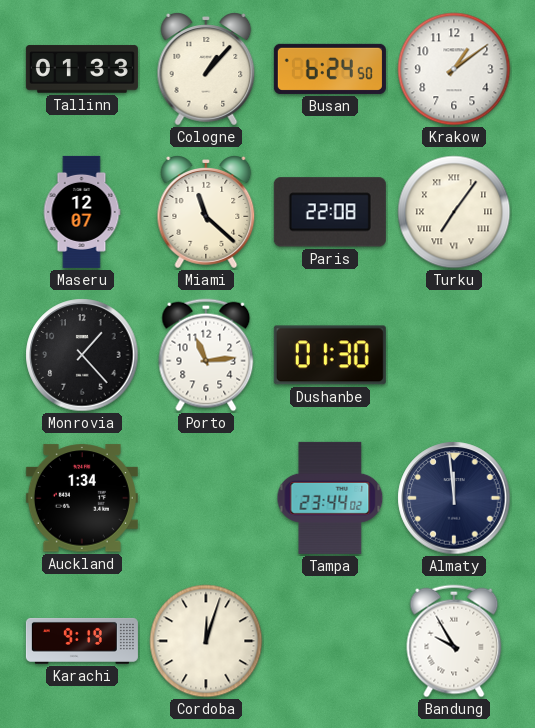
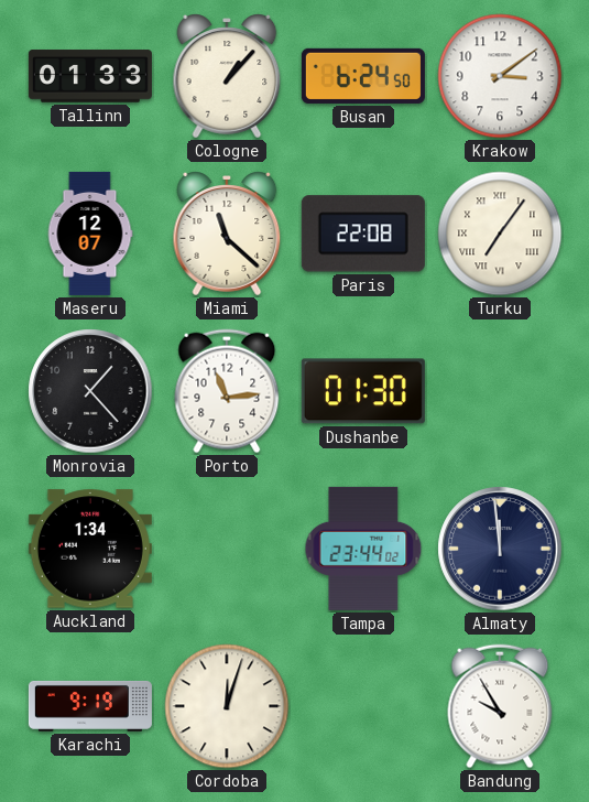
Krakow: 1:09 -> 3:09
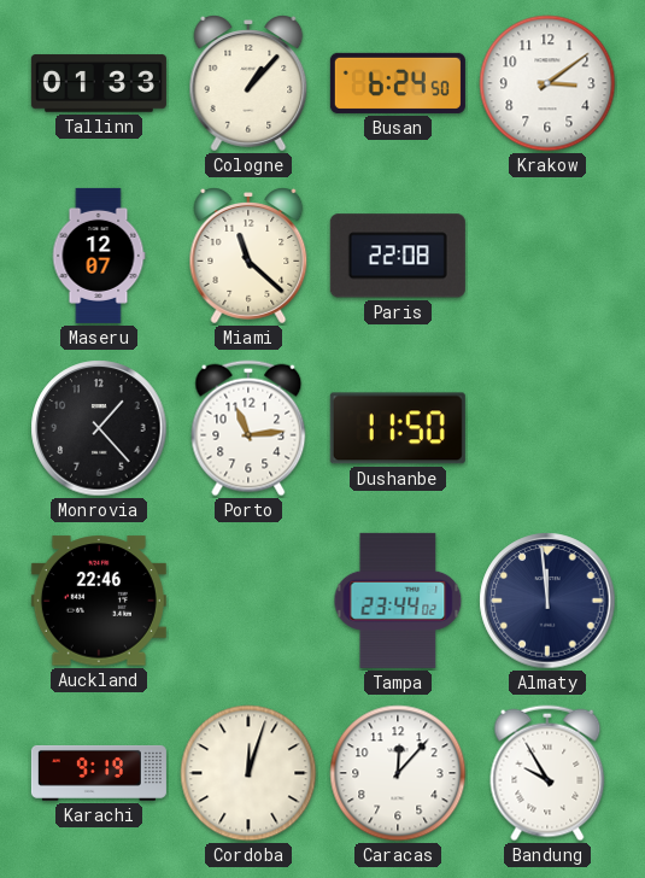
Turku: 7:06 -> none
Dushanbe: 01:30 -> 11:50
Auckland: 1:34 -> 22:46
Caracas: none -> 12:07
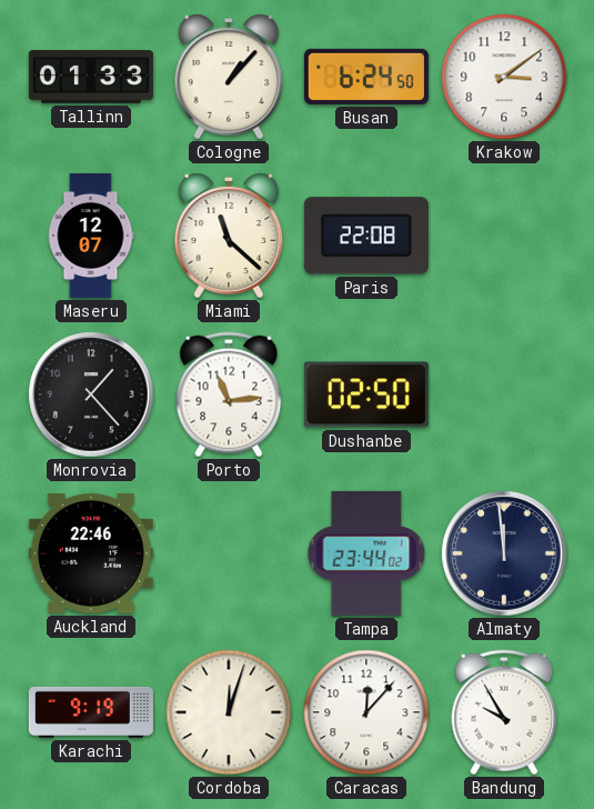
Dushanbe: 11:50 -> 02:50
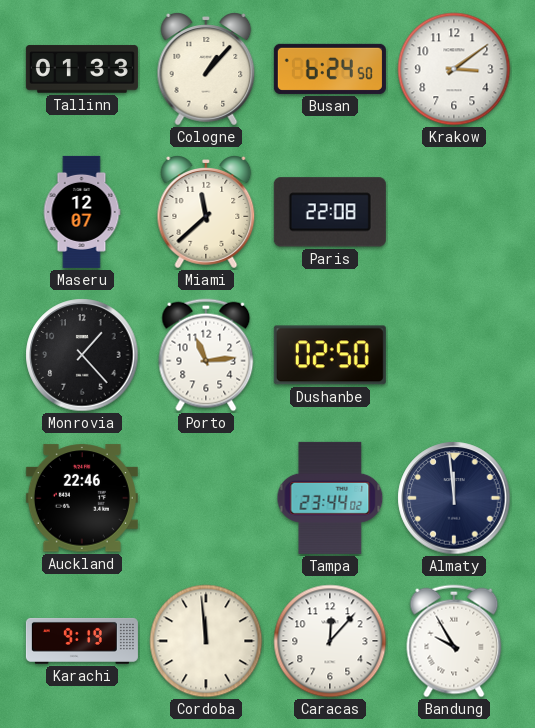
Miami: 11:22 -> 11:38
Cordoba: 12:03 -> 11:59
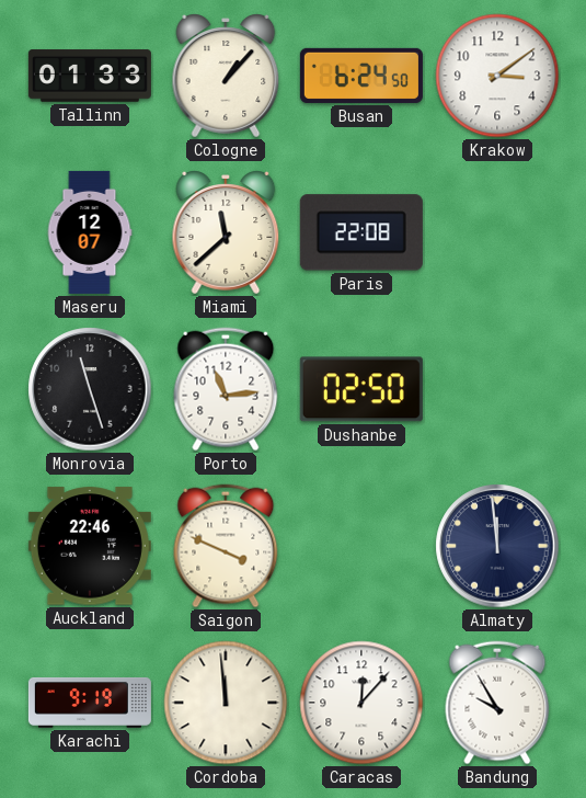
Monrovia: 1:23 -> 11:27
Saigon: none -> 3:49
Tampa: 23:44 -> none
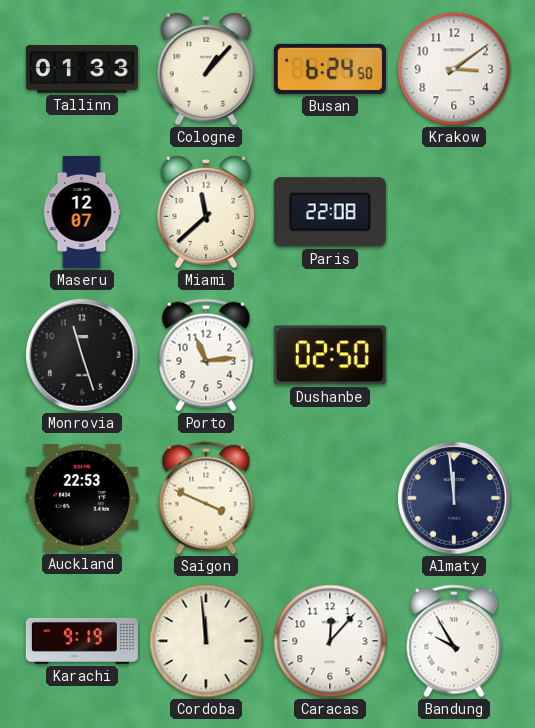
Auckland: 22:46 -> 22:53
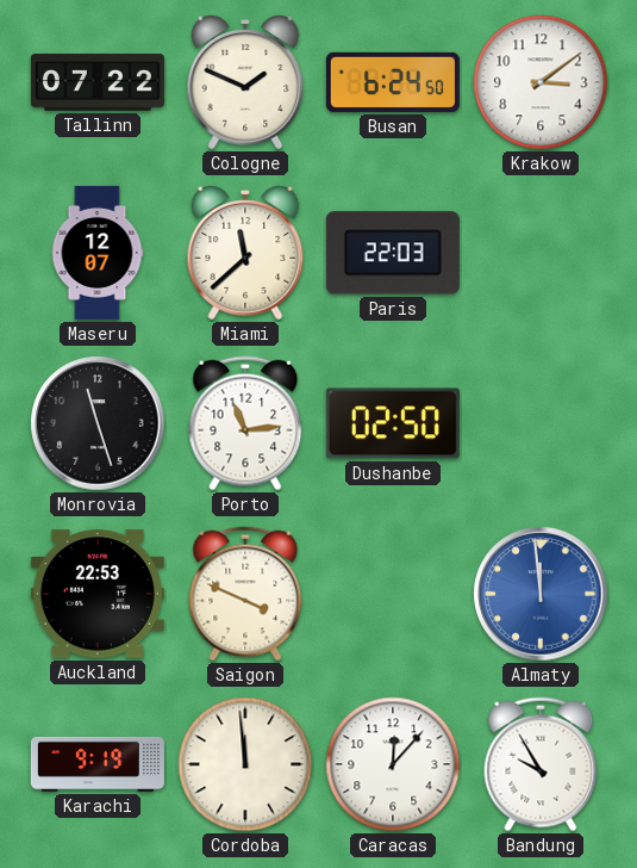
Tallinn: 01:33 -> 07:22
Cologne: 1:07 -> 1:49
Paris: 22:08 -> 22:03
Almaty dial: navy -> blue
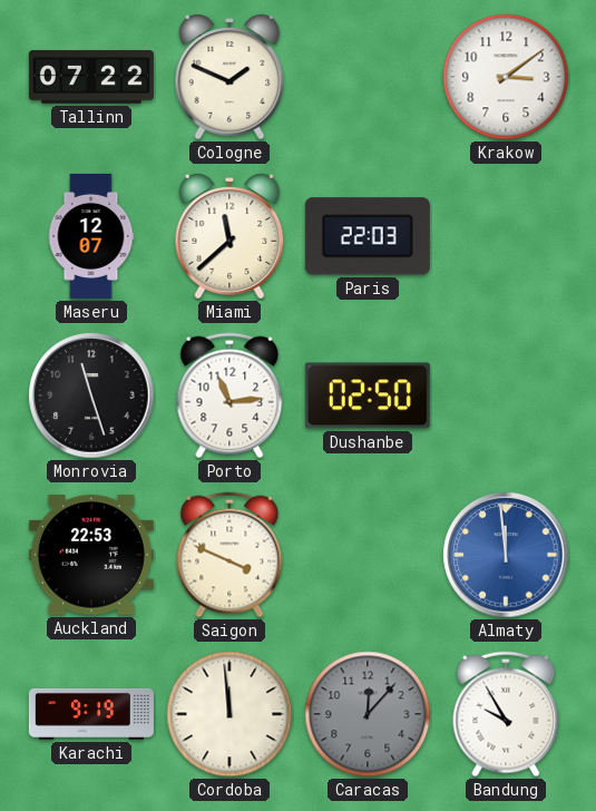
Busan: 6:24 -> none
Caracas dial: white -> grey
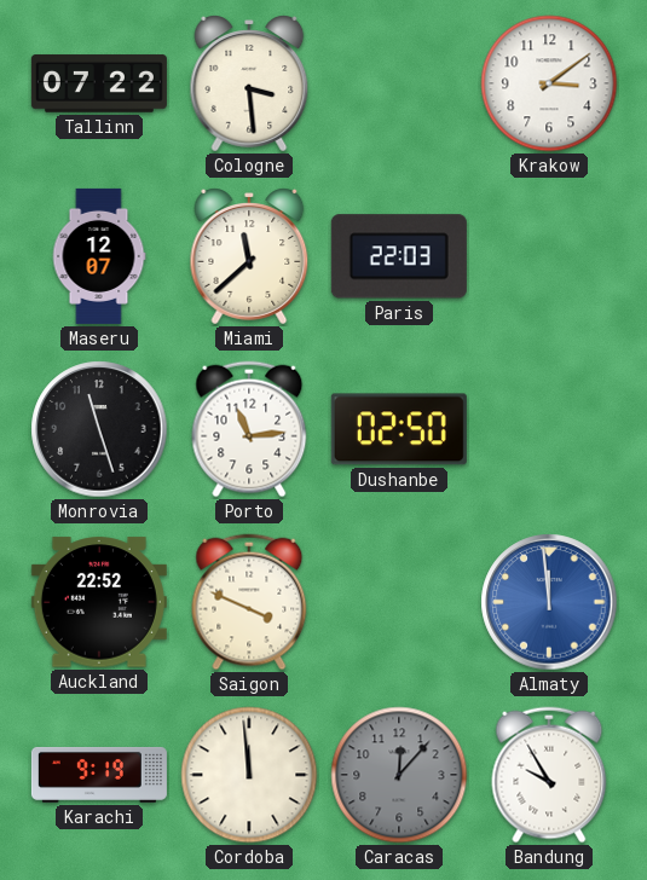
Cologne: 1:49 -> 3:29
Auckland: 22:53 -> 22:52
